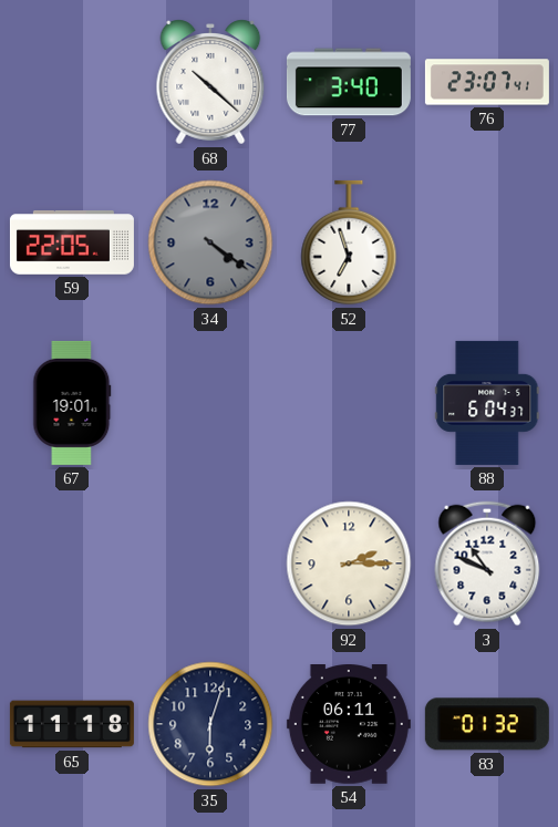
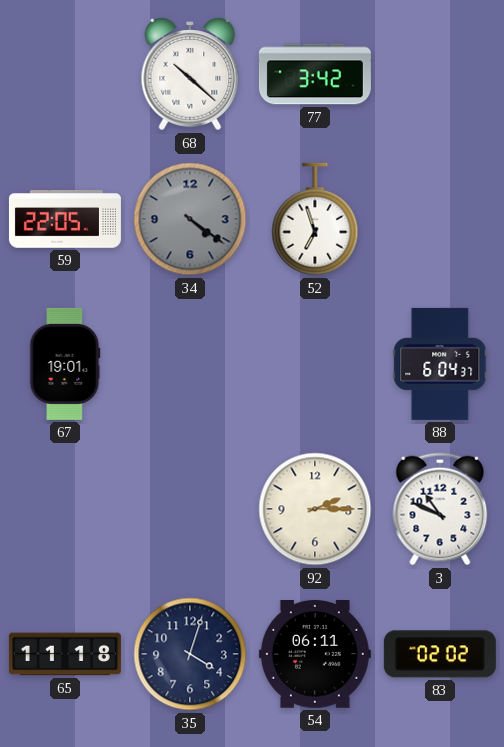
77: 3:40 -> 3:42
76: 23:07 -> none
35: 6:03 -> 4:03
83: 01:32 -> 02:02
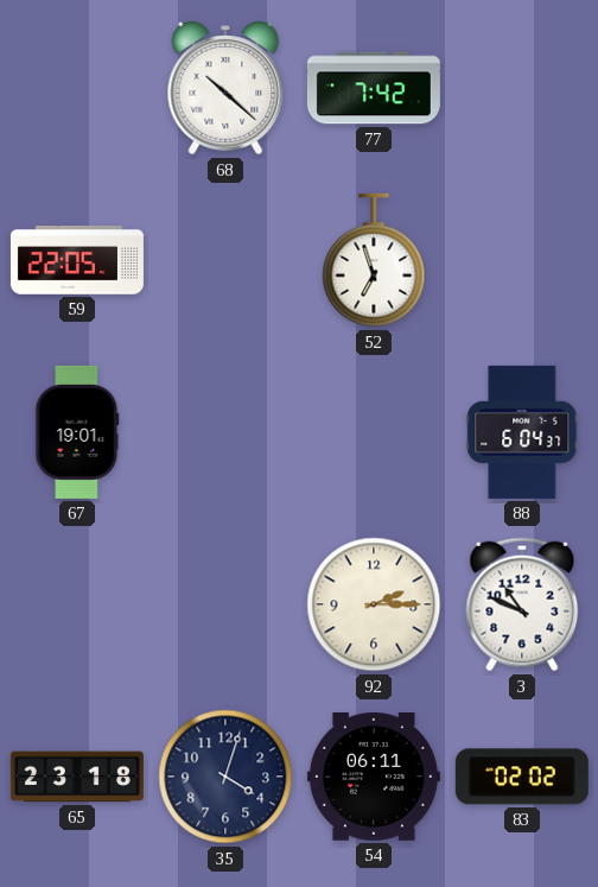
77: 3:42 -> 7:42
34: 4:21 -> none
65: 11:18 -> 23:18
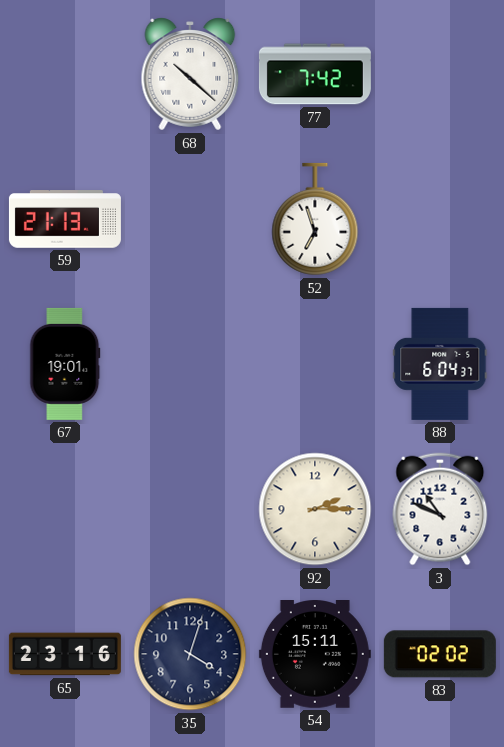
59: 22:05 -> 21:13
65: 23:18 -> 23:16
54: 06:11 -> 15:11
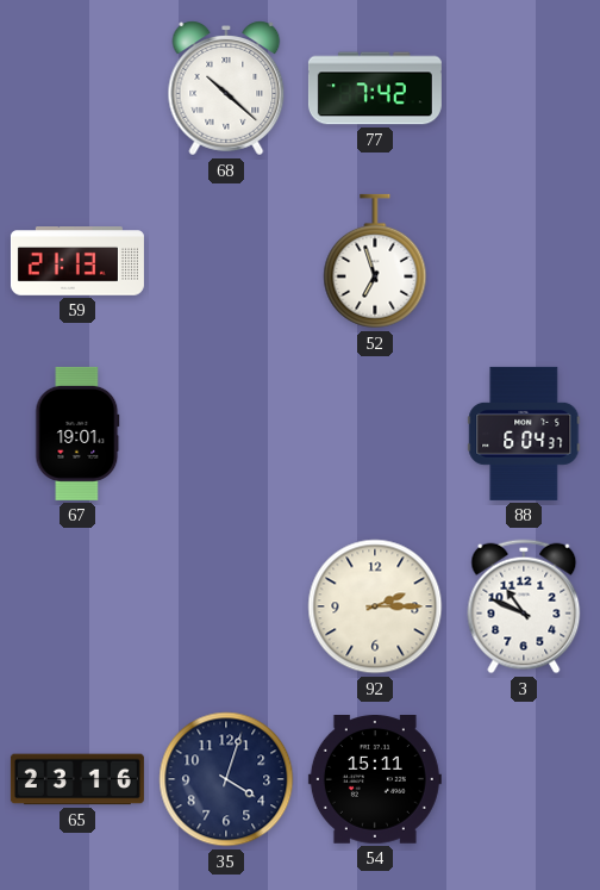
83: 02:02 -> none
